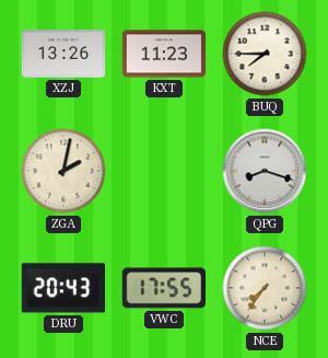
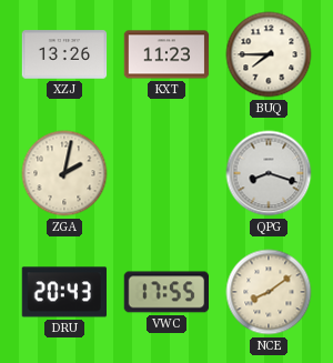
NCE: 7:36 -> 8:09
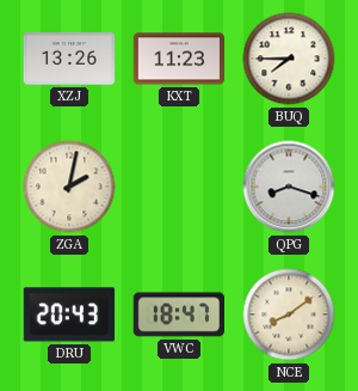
VWC: 17:55 -> 18:47
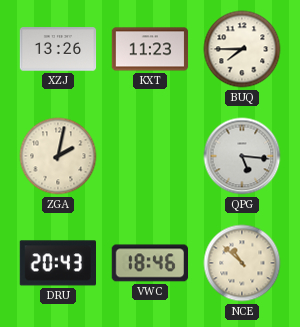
QPG: 8:18 -> 5:16
VWC: 18:47 -> 18:46
NCE: 8:09 -> 10:52
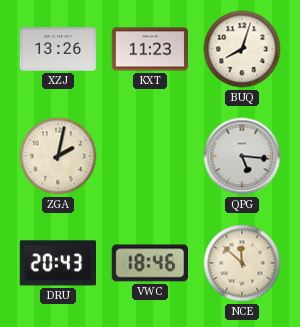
BUQ: 7:45 -> 8:03
NCE: 10:52 -> 11:52
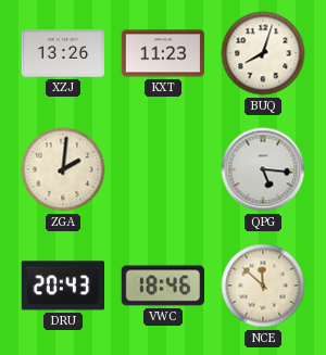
ZGA: 2:02 -> 2:01
